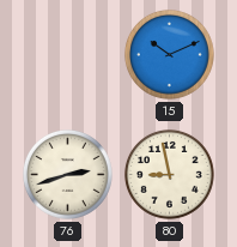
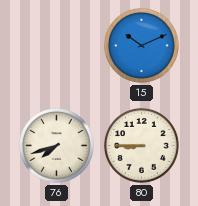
76: 2:42 -> 7:42
80: 8:58 -> 8:45
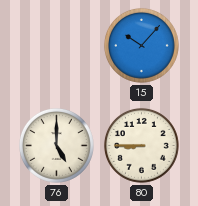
15: 10:11 -> 10:07
76: 7:42 -> 5:00
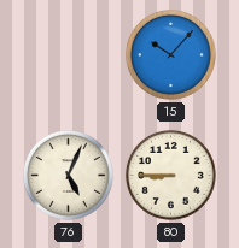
76: 5:00 -> 5:04
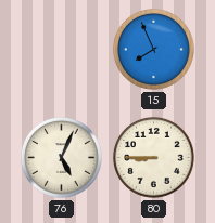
15: 10:07 -> 7:56
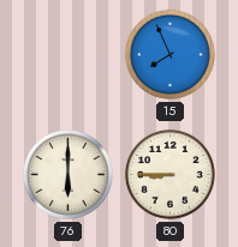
76: 5:04 -> 6:00
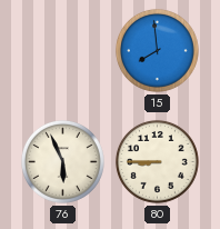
15: 7:56 -> 7:59
76: 6:00 -> 5:56
